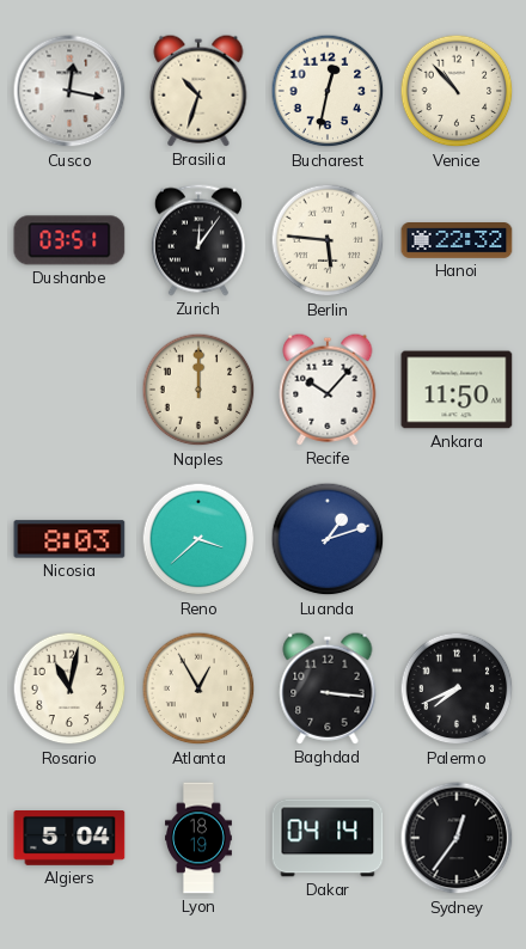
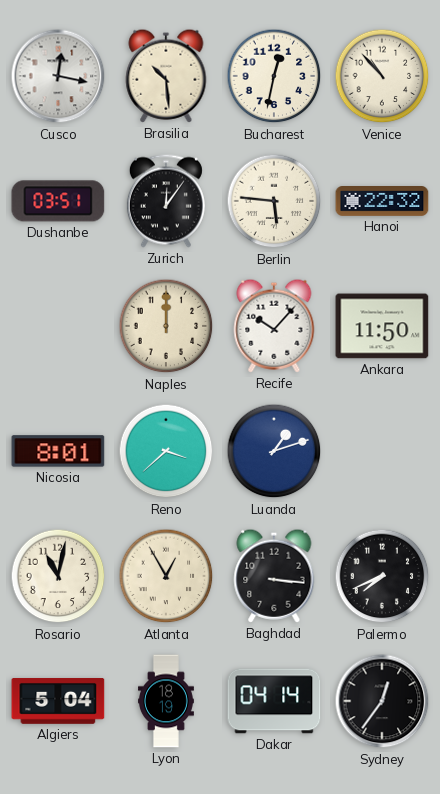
Brasilia: 10:33 -> 10:29
Nicosia: 8:03 -> 8:01
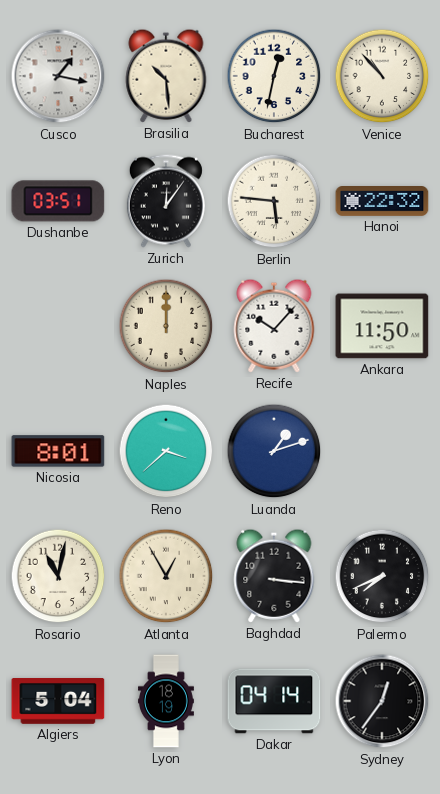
Cusco: 12:17 -> 1:17
